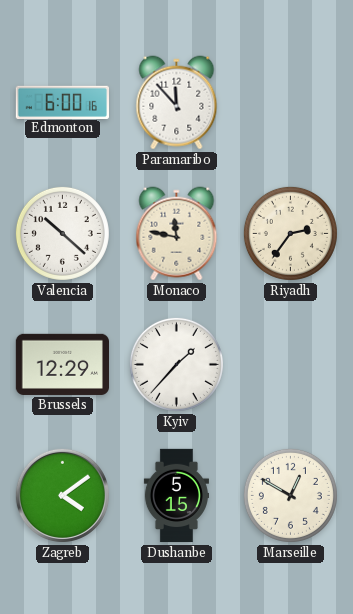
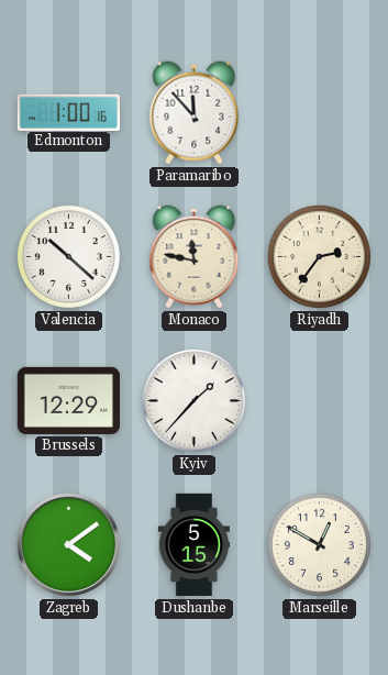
Edmonton: 6:00 -> 1:00
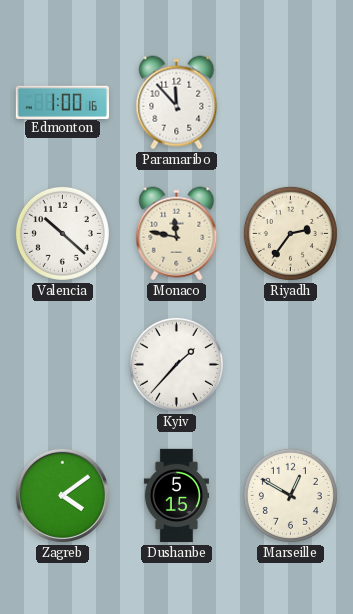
Brussels: 12:29 -> none
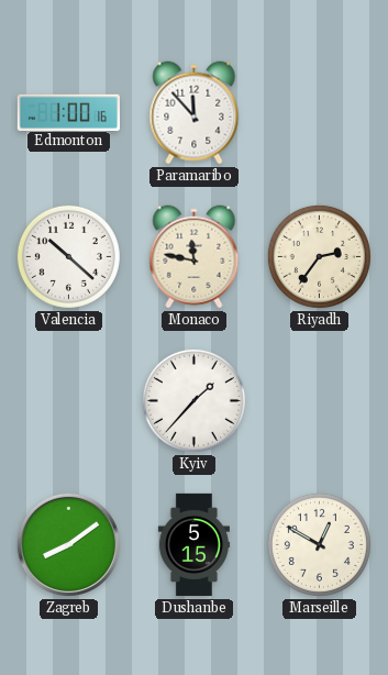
Zagreb: 4:09 -> 8:09
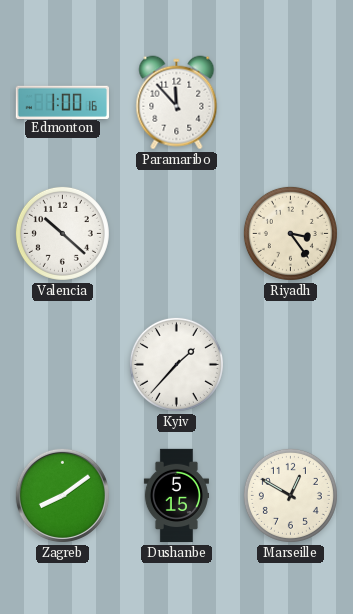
Monaco: 11:47 -> none
Riyadh: 2:36 -> 3:24
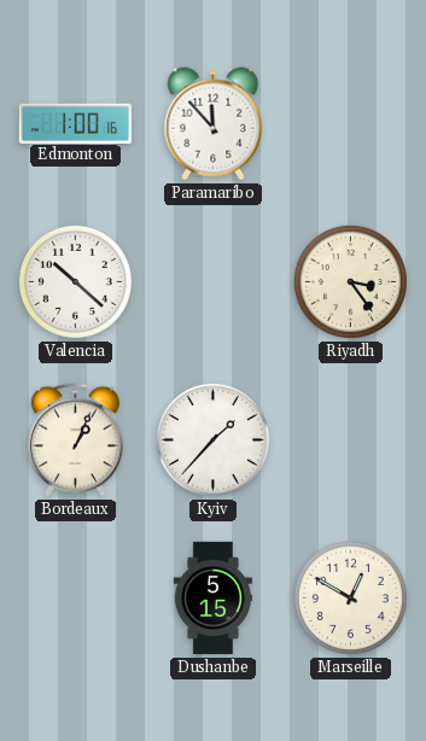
Bordeaux: none -> 1:04
Zagreb: 8:09 -> none
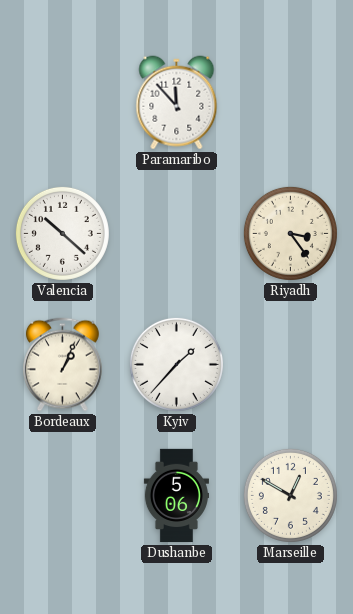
Edmonton: 1:00 -> none
Dushanbe: 5:15 -> 5:06
